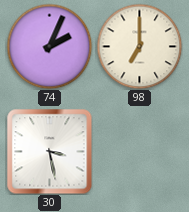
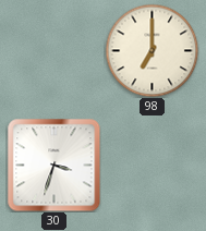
74: 2:04 -> none
30: 3:28 -> 3:33
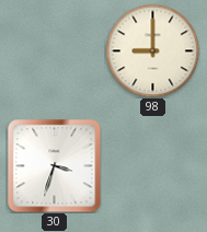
98: 7:00 -> 9:00
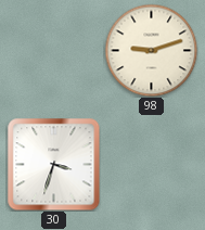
98: 9:00 -> 9:12
